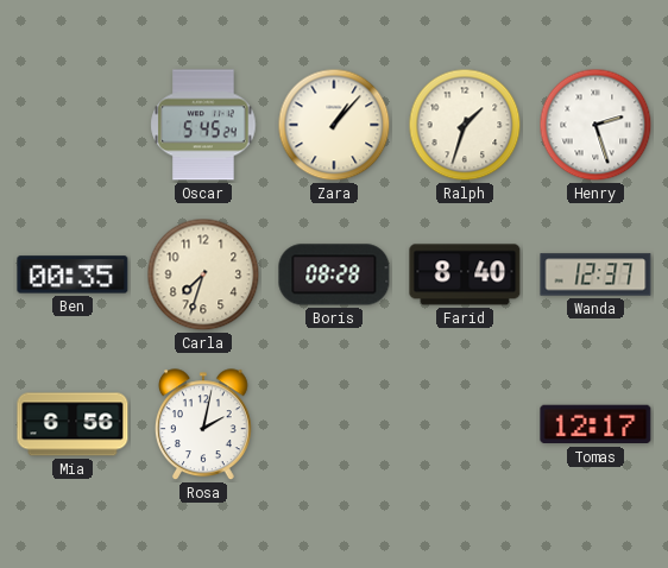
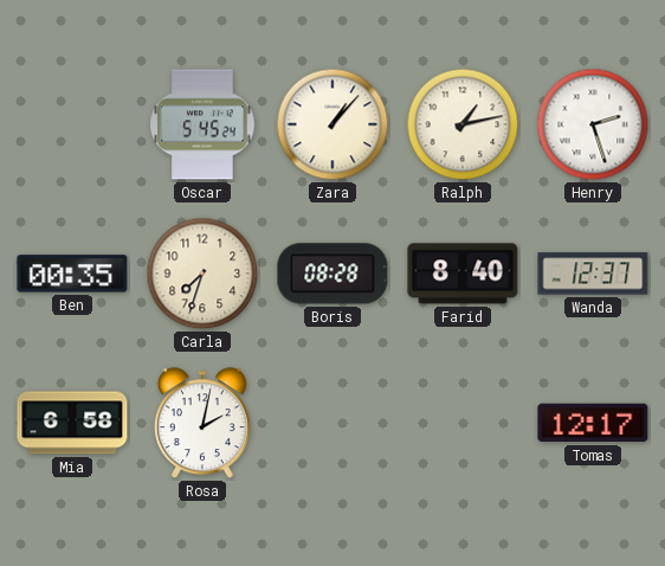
Ralph: 1:33 -> 1:13
Mia: 6:56 -> 6:58
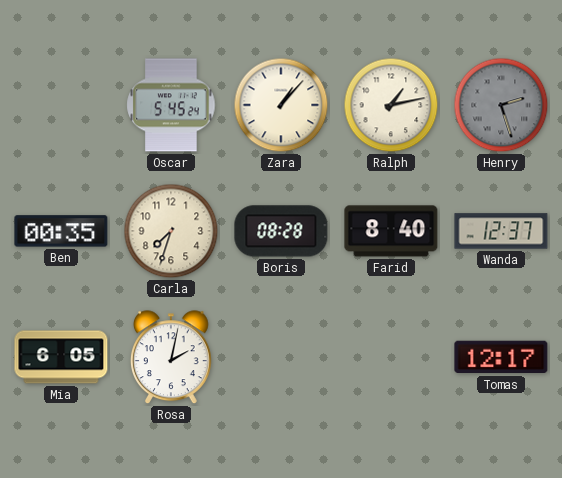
Henry dial: white -> grey
Mia: 6:58 -> 6:05
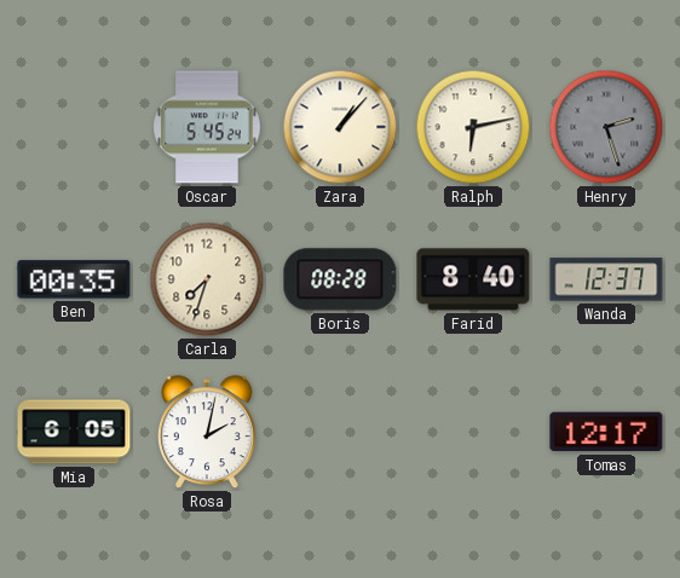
Ralph: 1:13 -> 6:13
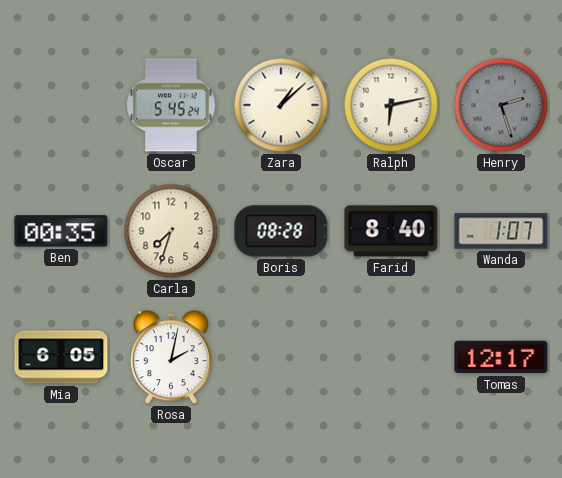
Zara: 1:07 -> 1:08
Wanda: 12:37 -> 1:07
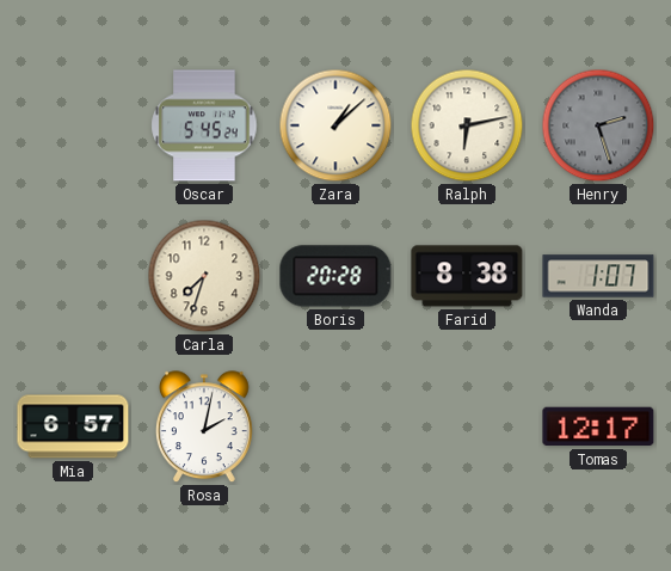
Ben: 00:35 -> none
Boris: 08:28 -> 20:28
Farid: 8:40 -> 8:38
Mia: 6:05 -> 6:57
